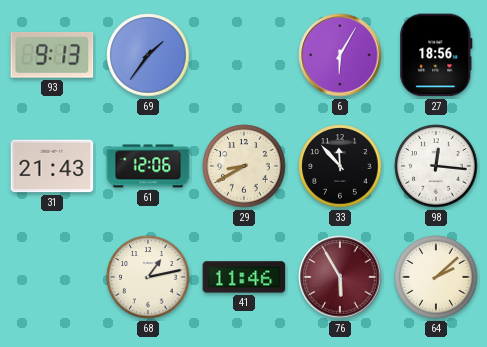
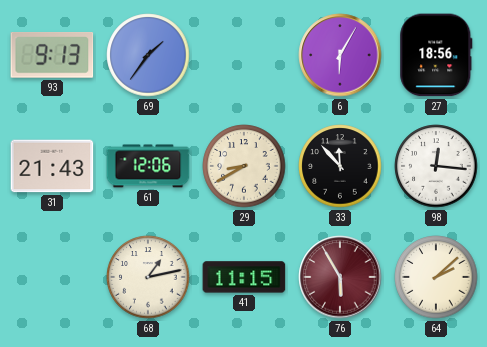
41: 11:46 -> 11:15
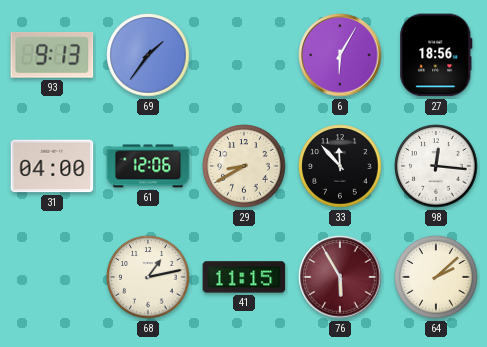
31: 21:43 -> 04:00
